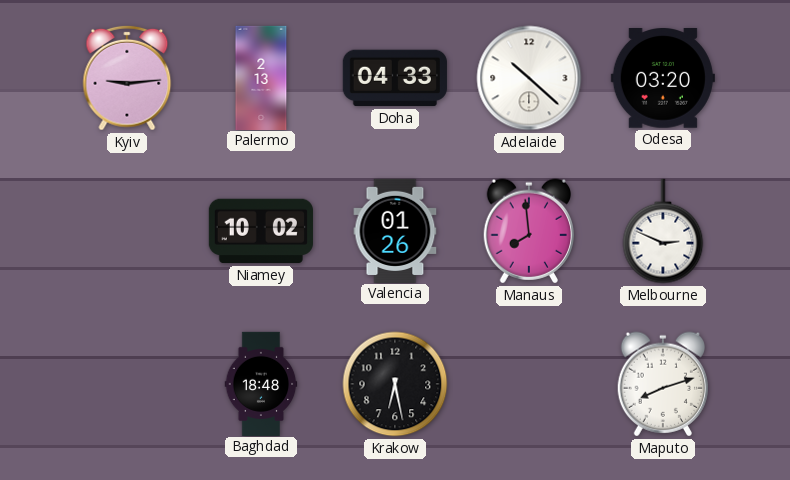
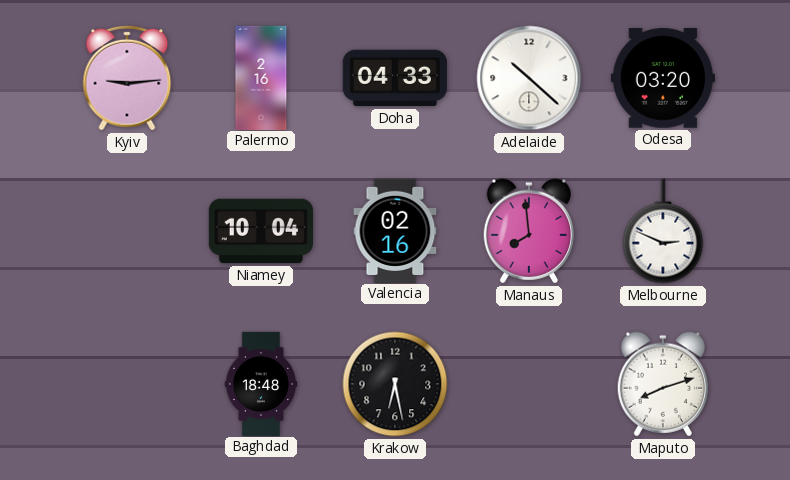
Palermo: 2:13 -> 2:16
Niamey: 10:02 -> 10:04
Valencia: 01:26 -> 02:16
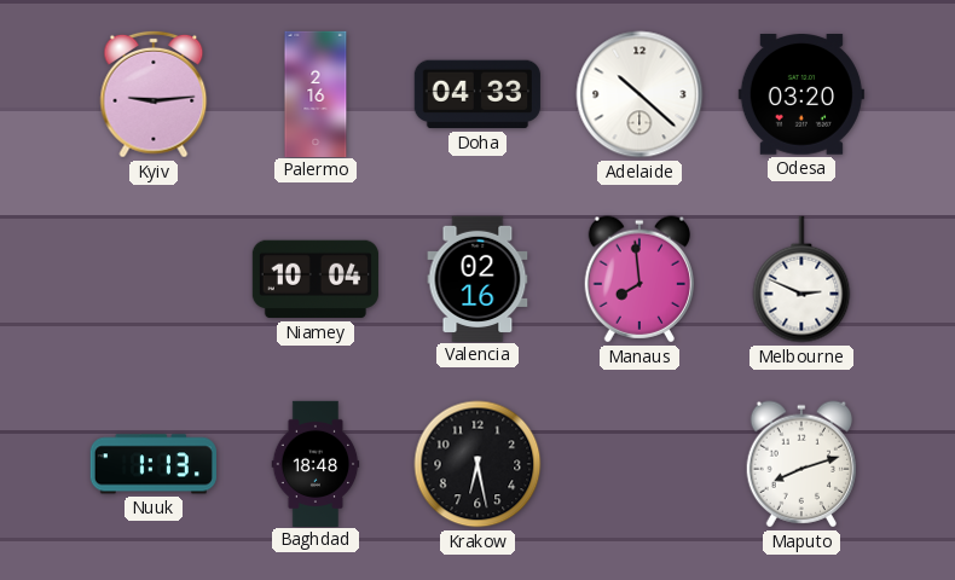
Nuuk: none -> 1:13
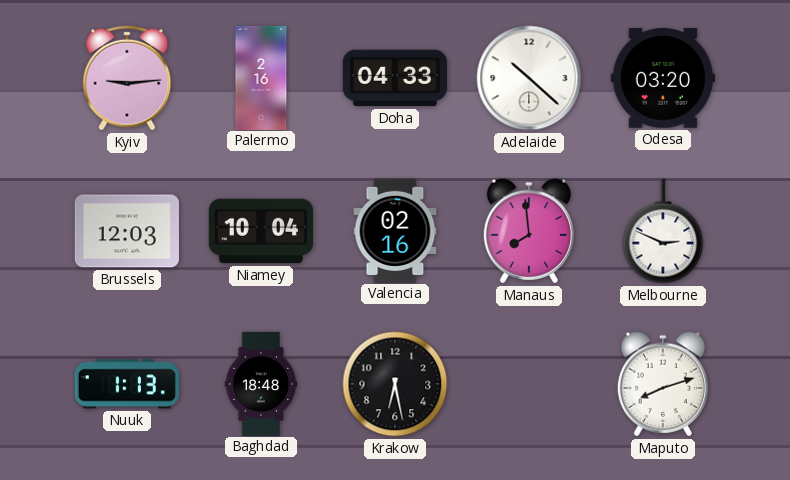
Brussels: none -> 12:03
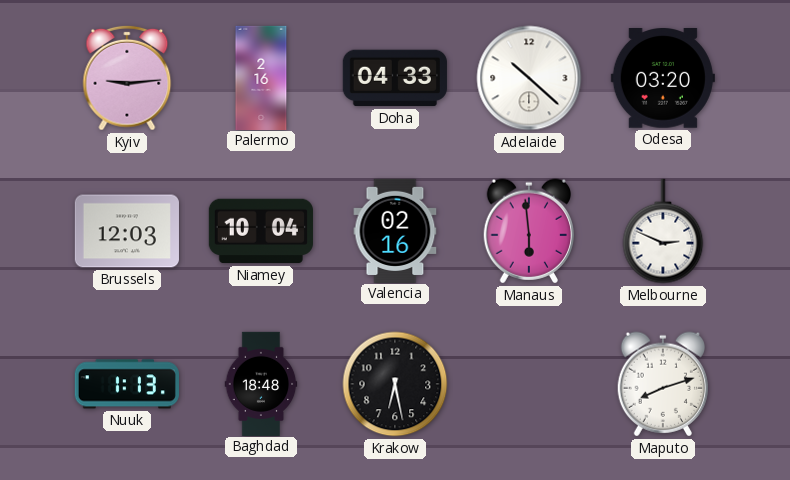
Manaus: 7:59 -> 5:59
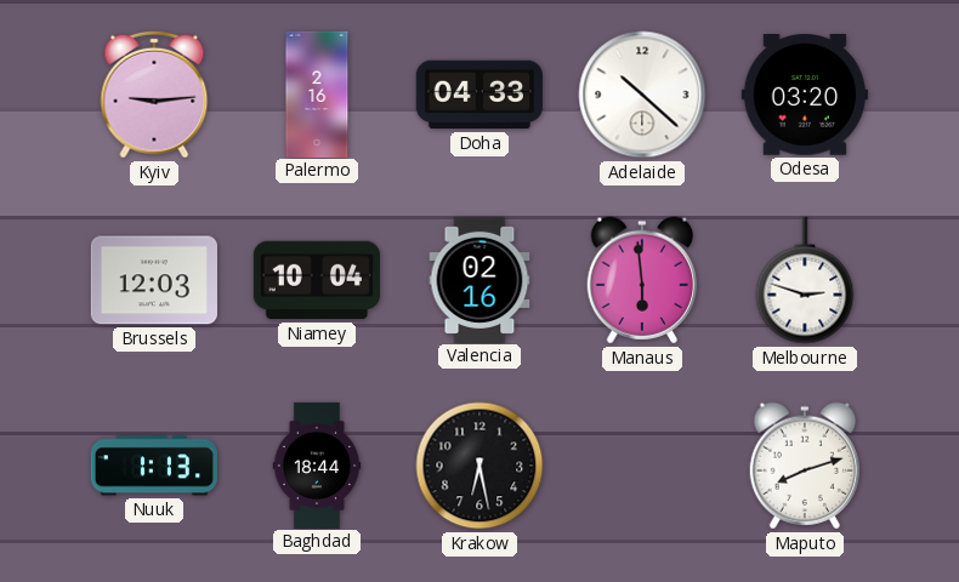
Melbourne: 2:49 -> 2:48
Baghdad: 18:48 -> 18:44
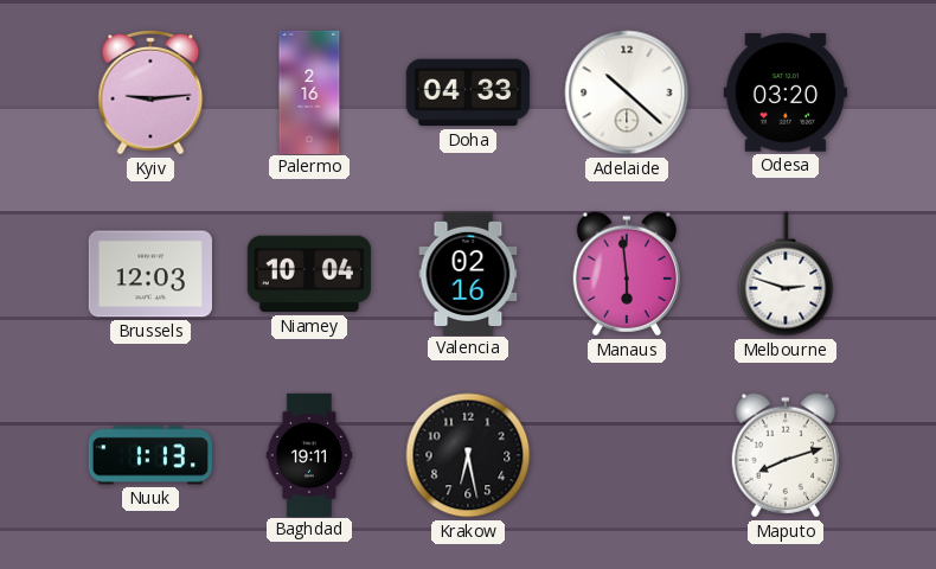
Baghdad: 18:44 -> 19:11
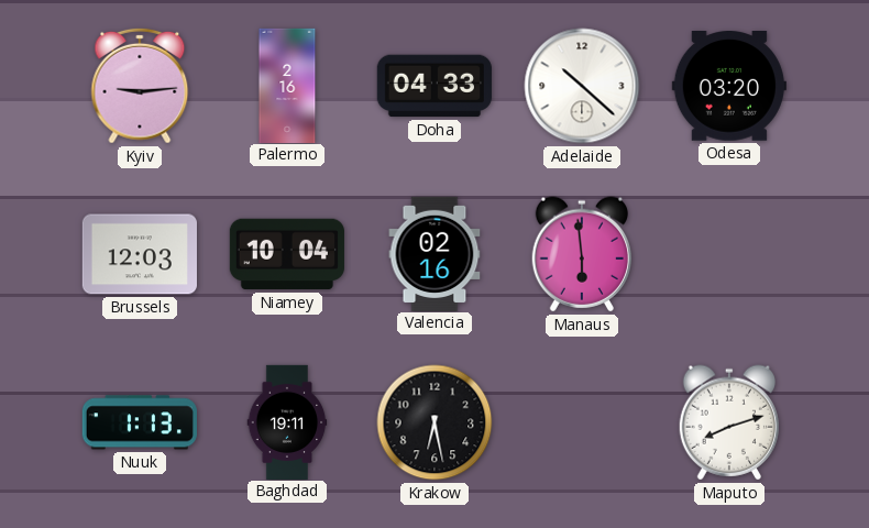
Melbourne: 2:48 -> none
